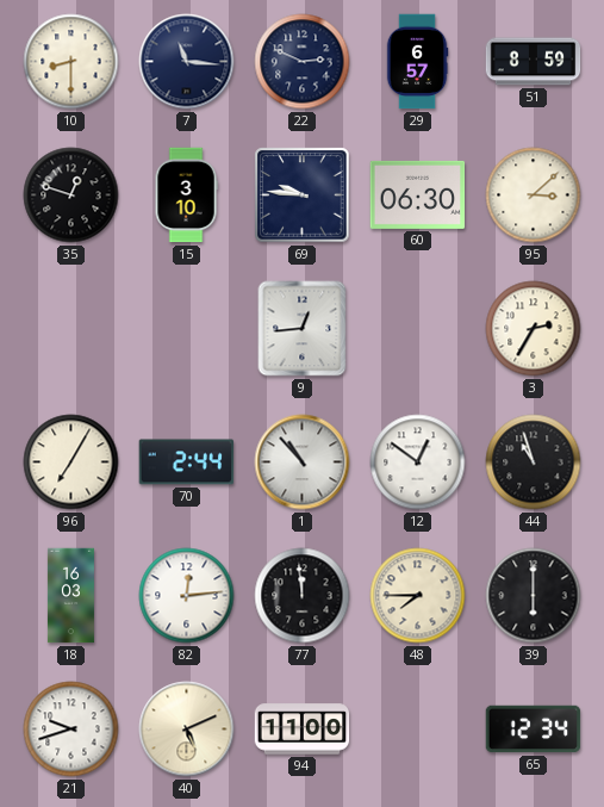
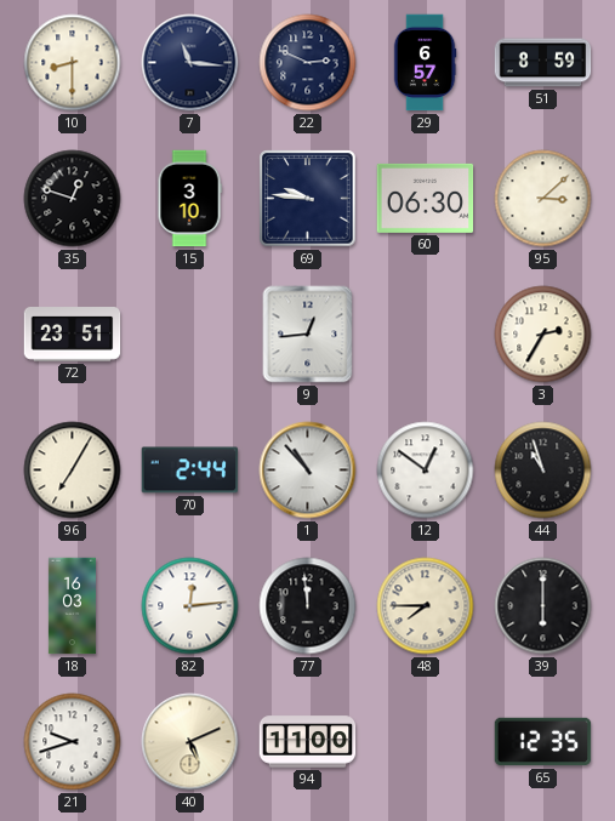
72: none -> 23:51
65: 12:34 -> 12:35
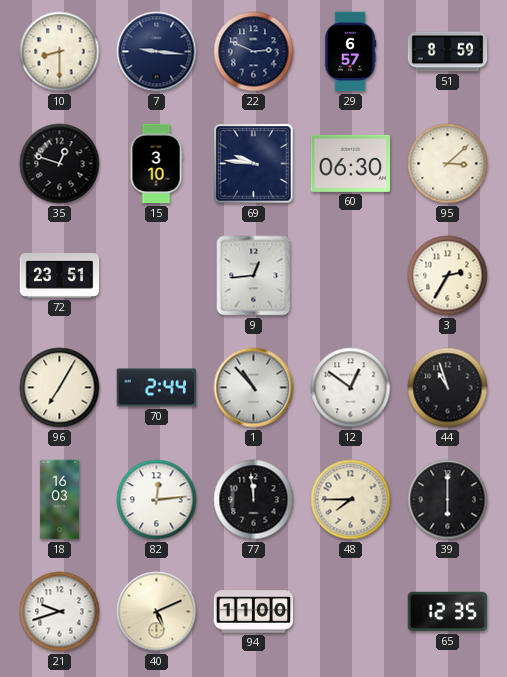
7: 11:16 -> 9:16
